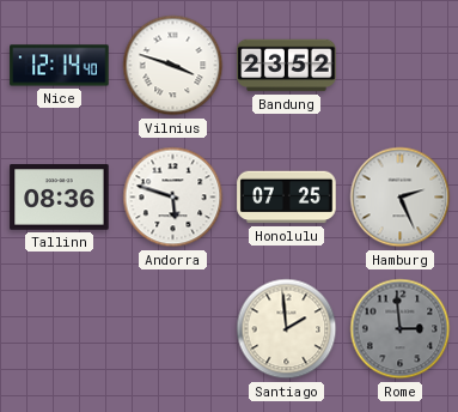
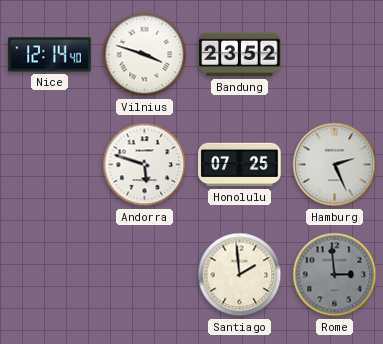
Tallinn: 08:36 -> none
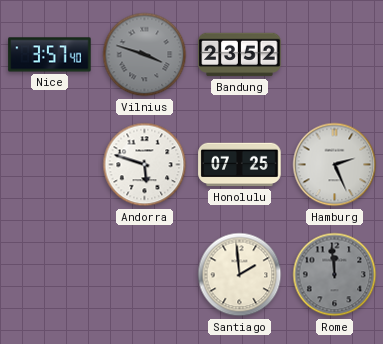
Nice: 12:14 -> 3:57
Vilnius dial: white -> grey
Rome: 2:59 -> 11:59
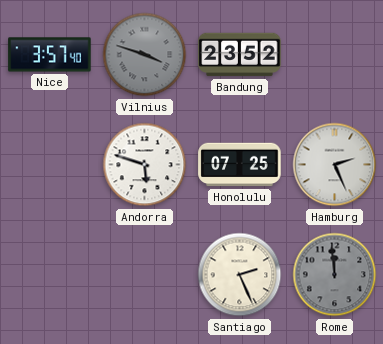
Santiago: 1:59 -> 2:26
